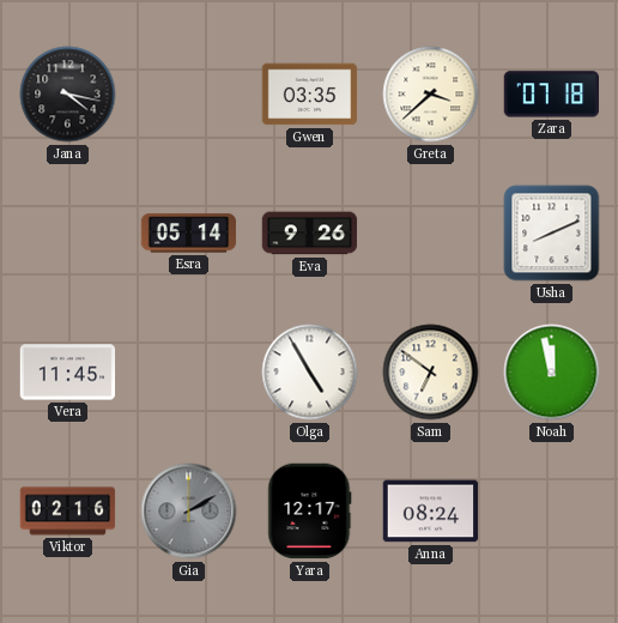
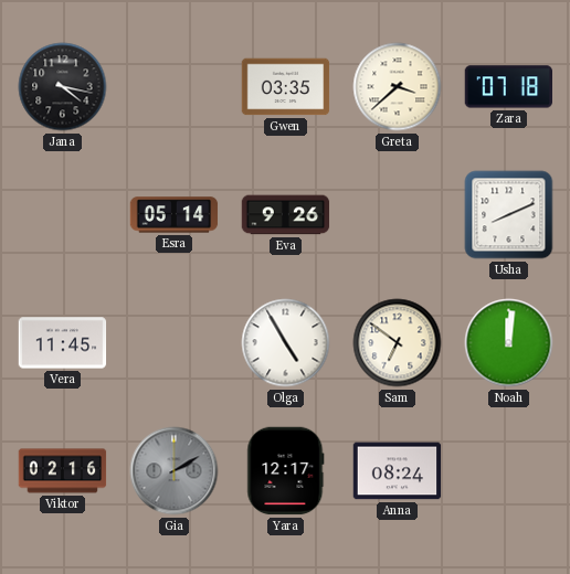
Noah: 11:58 -> 12:01
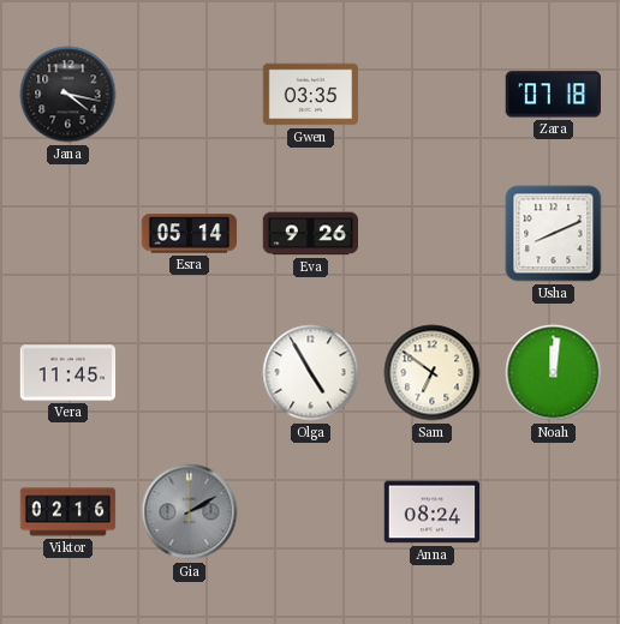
Greta: 3:38 -> none
Yara: 12:17 -> none
